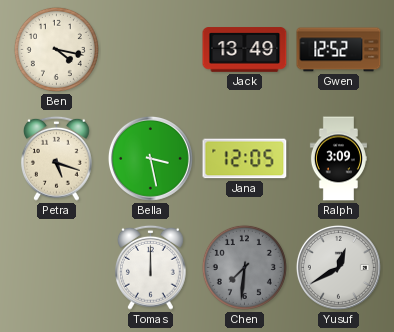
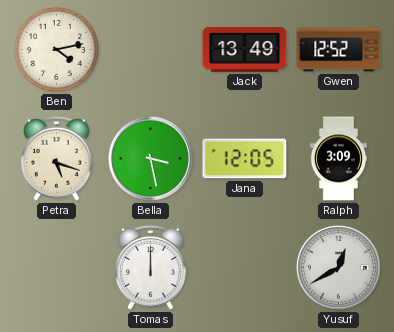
Ben: 4:17 -> 4:13
Chen: 7:31 -> none
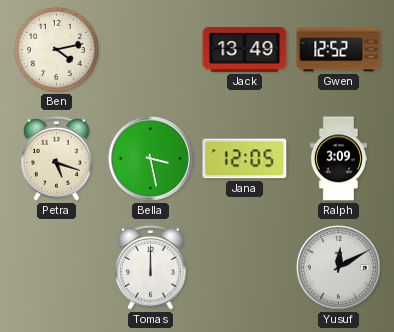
Yusuf: 12:40 -> 12:10
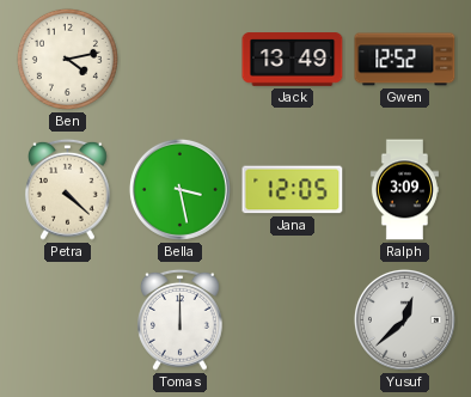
Petra: 5:18 -> 4:22
Yusuf: 12:10 -> 12:38
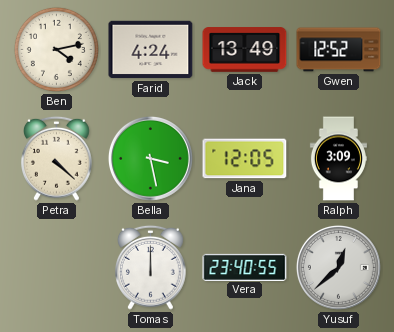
Farid: none -> 4:24
Vera: none -> 23:40
